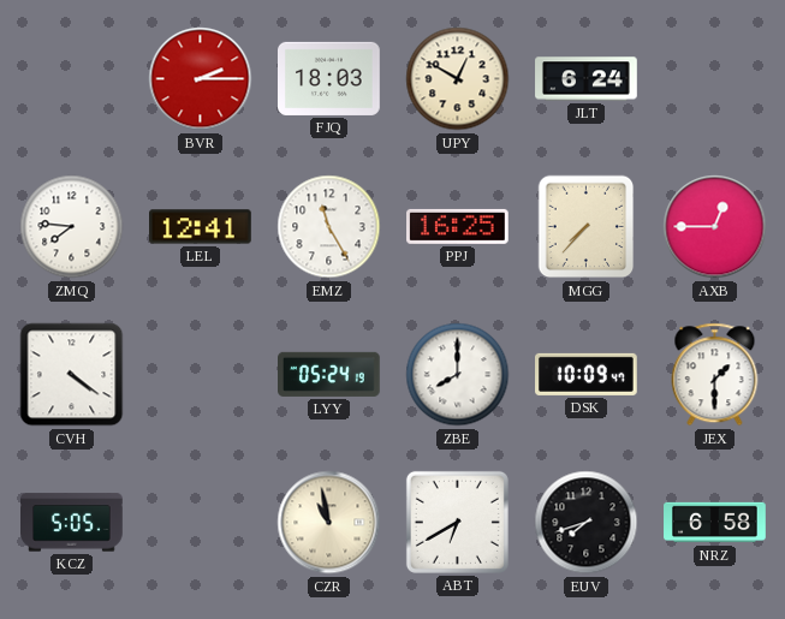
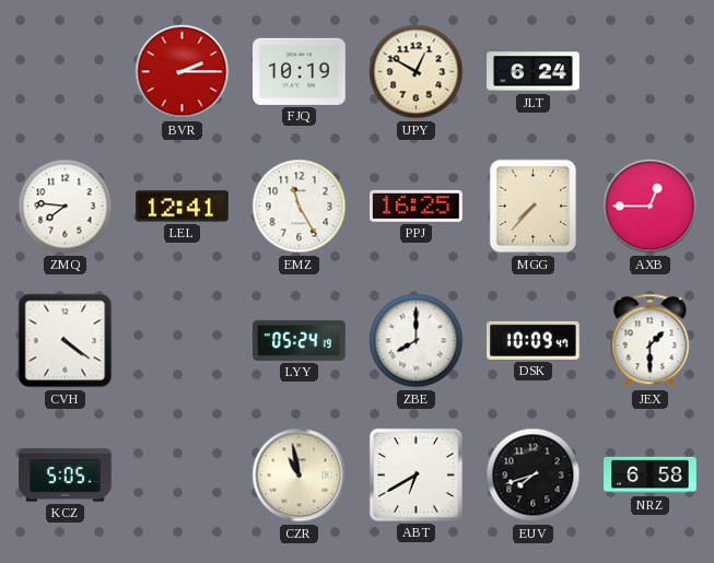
FJQ: 18:03 -> 10:19
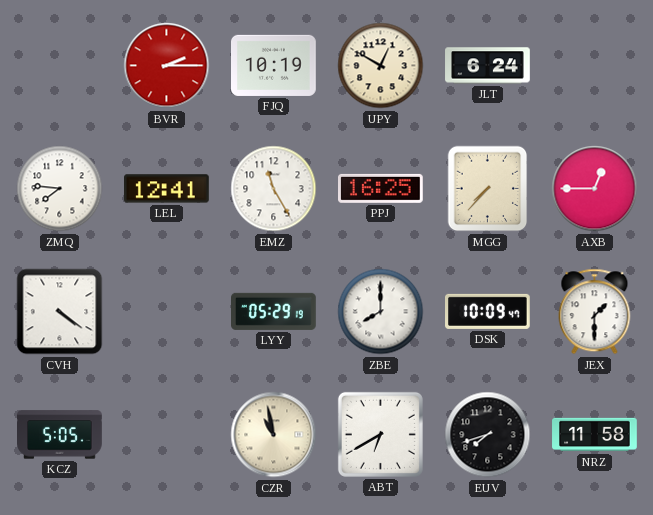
LYY: 05:24 -> 05:29
NRZ: 6:58 -> 11:58
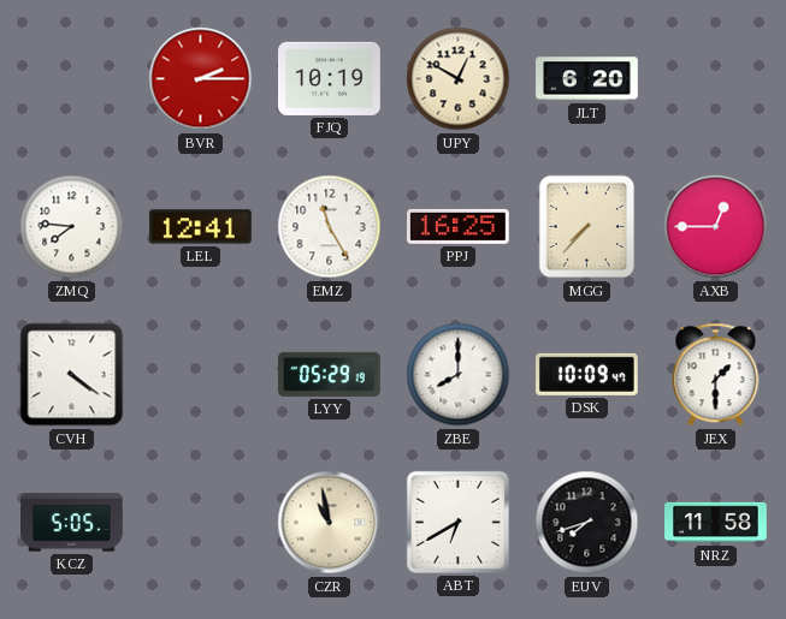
JLT: 6:24 -> 6:20
